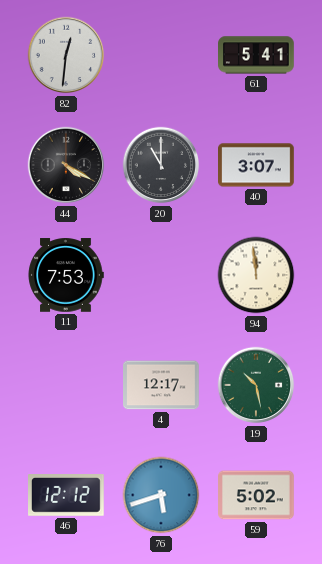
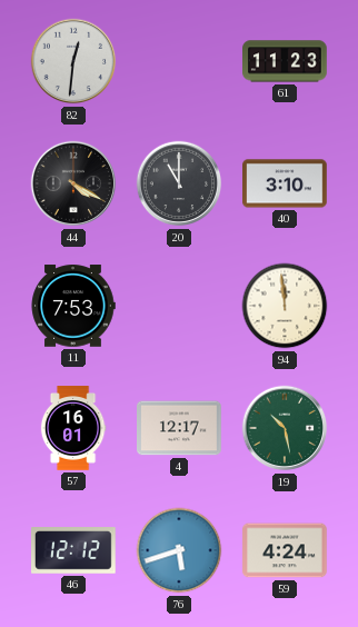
61: 5:41 -> 11:23
40: 3:07 -> 3:10
57: none -> 16:01
59: 5:02 -> 4:24
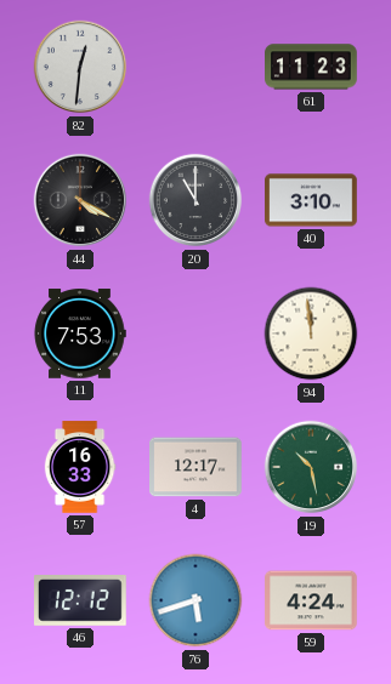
57: 16:01 -> 16:33
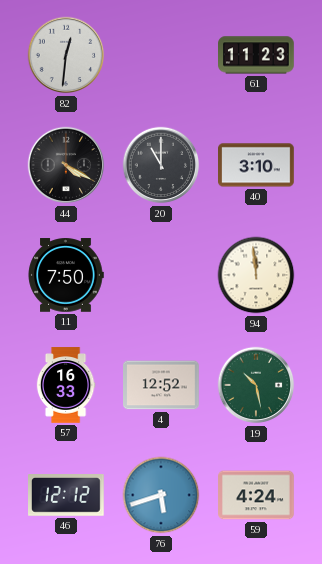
11: 7:53 -> 7:50
4: 12:17 -> 12:52
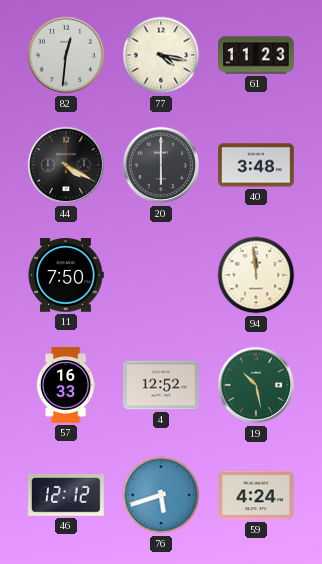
77: none -> 4:17
20: 11:00 -> 6:00
40: 3:10 -> 3:48
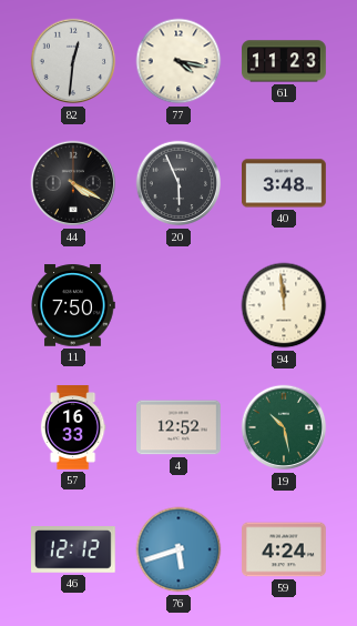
20: 6:00 -> 5:56
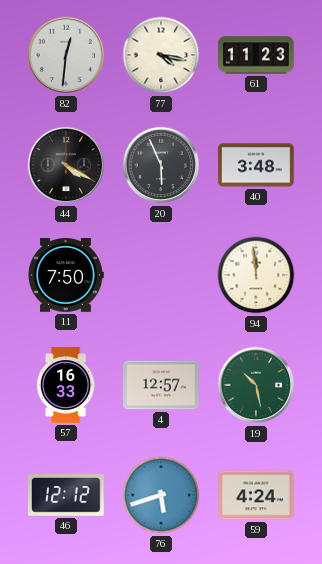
4: 12:52 -> 12:57
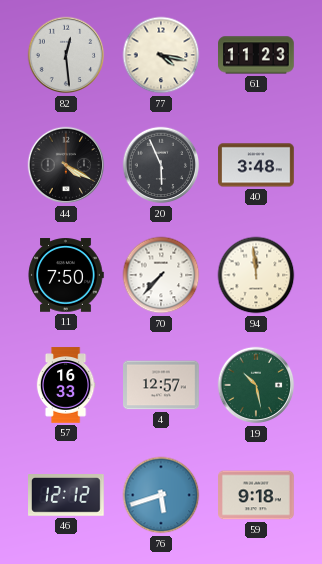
82: 12:31 -> 12:29
70: none -> 7:37
59: 4:24 -> 9:18
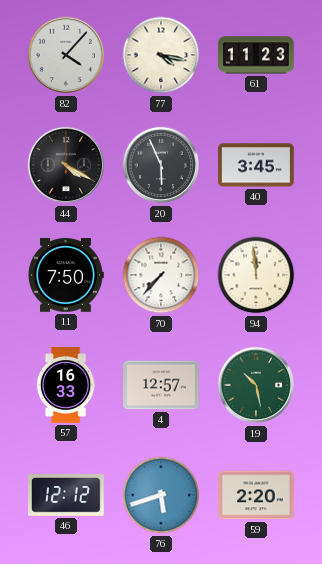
82: 12:29 -> 4:07
40: 3:48 -> 3:45
59: 9:18 -> 2:20
